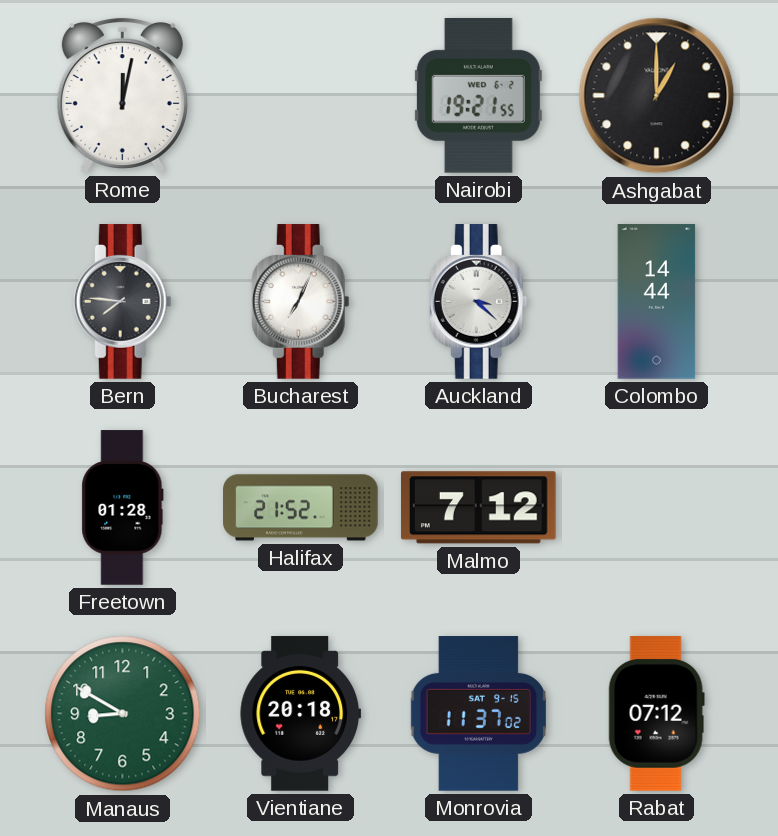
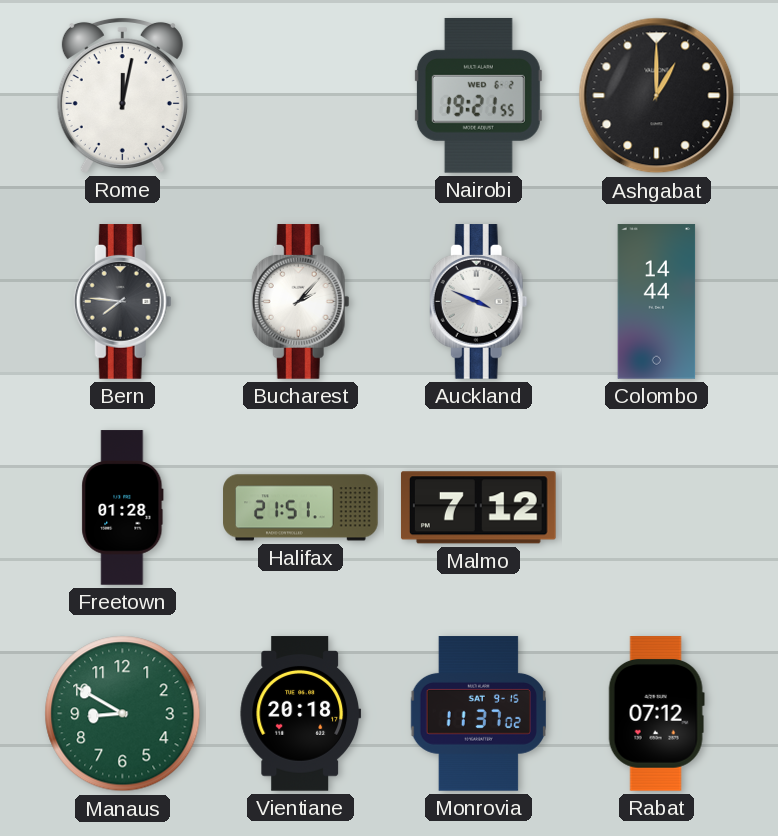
Bucharest: 7:04 -> 2:07
Auckland: 3:22 -> 3:49
Halifax: 21:52 -> 21:51
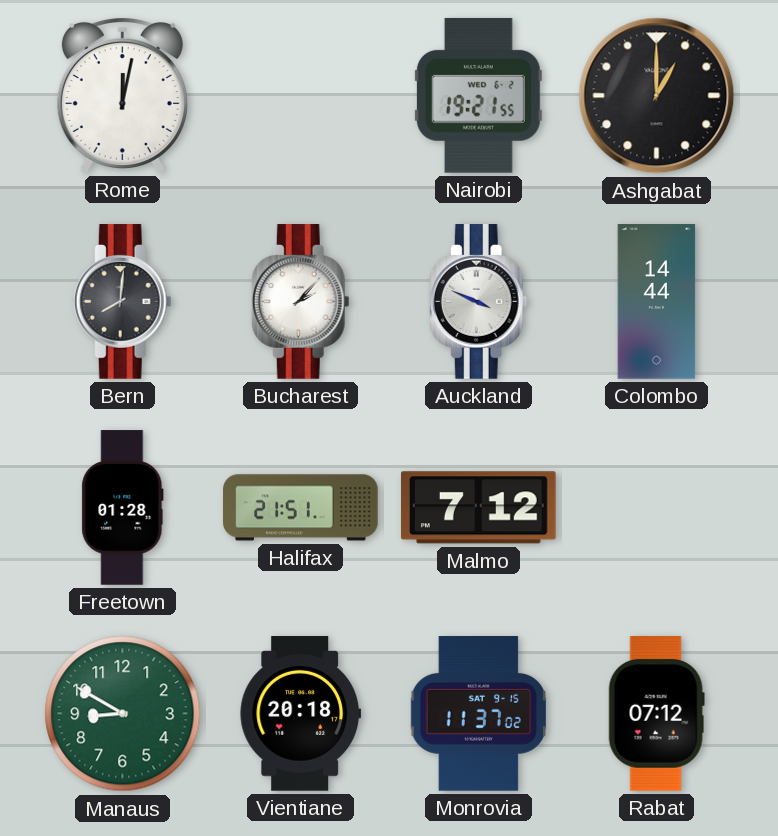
Bern: 7:46 -> 8:01
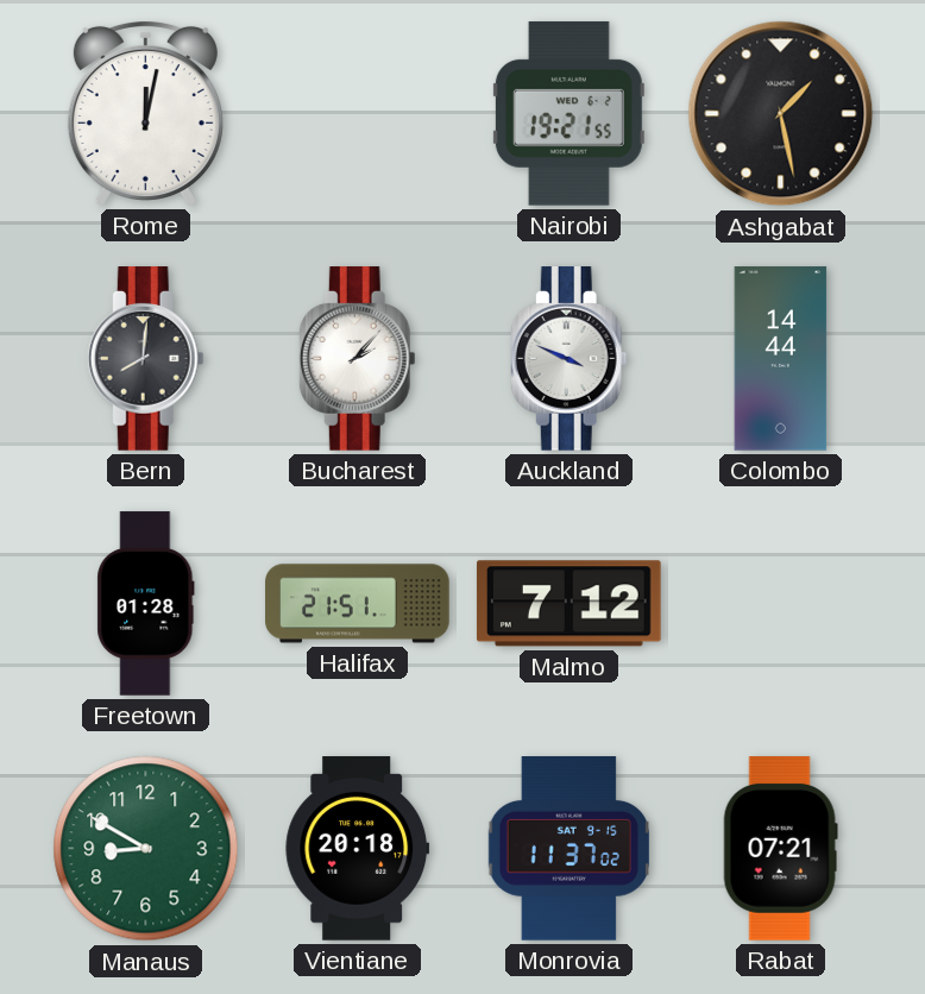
Ashgabat: 1:00 -> 1:28
Rabat: 07:12 -> 07:21
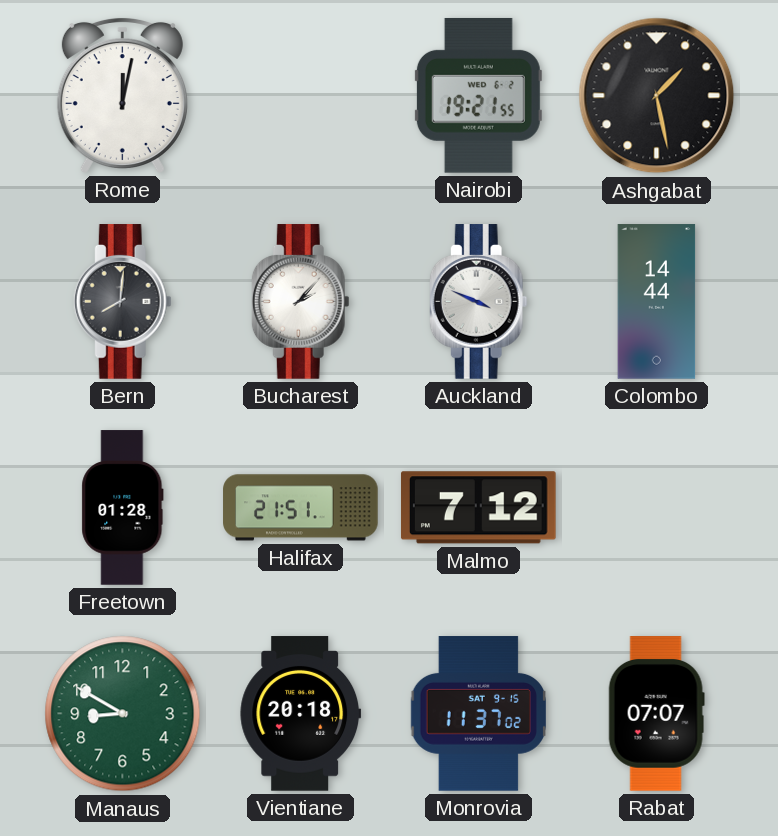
Rabat: 07:21 -> 07:07
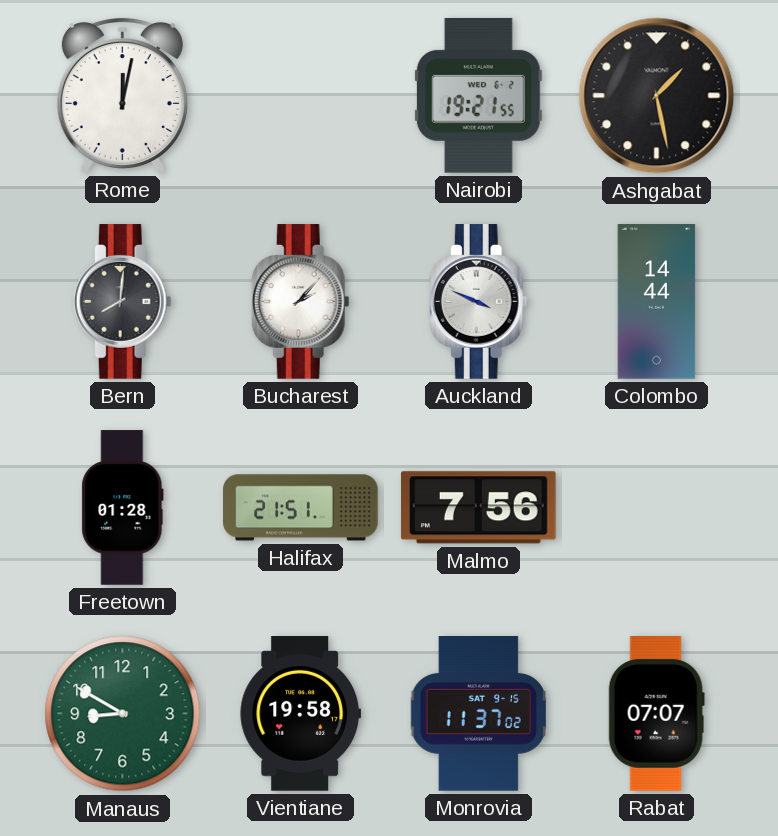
Malmo: 7:12 -> 7:56
Vientiane: 20:18 -> 19:58
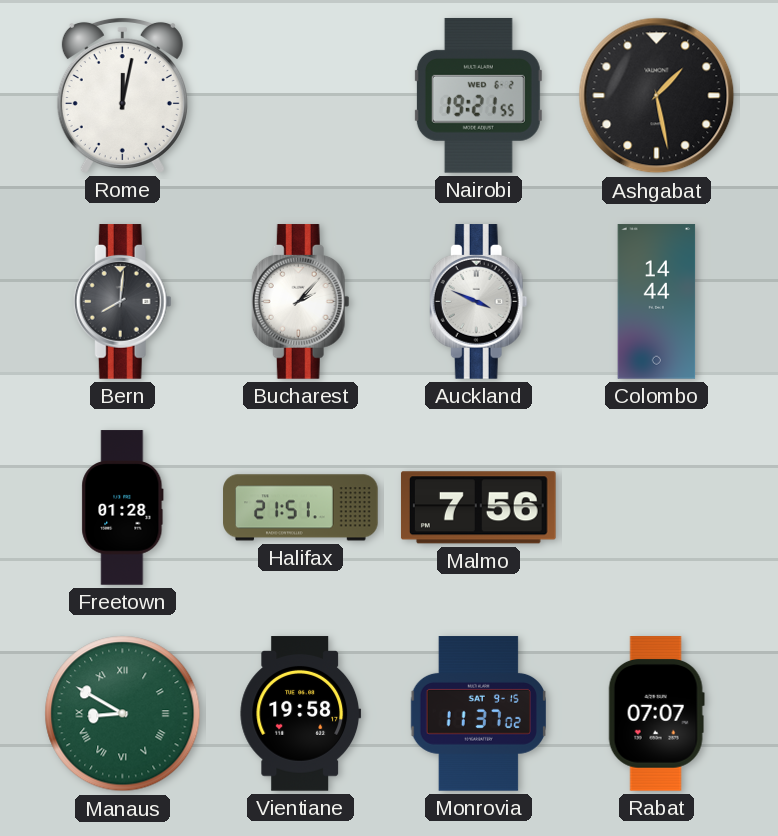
Manaus numerals: Arabic -> Roman
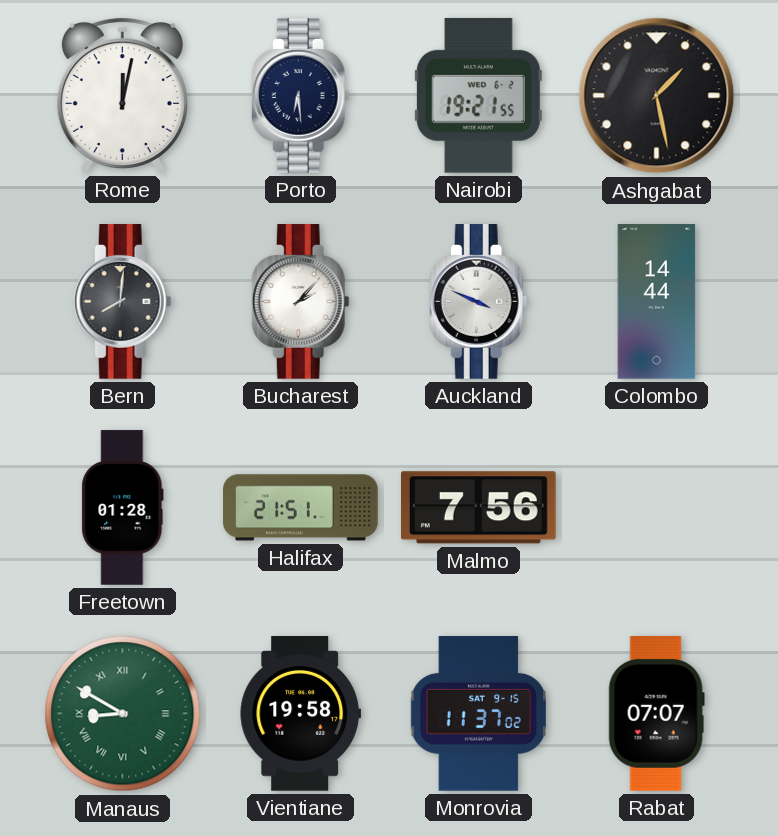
Porto: none -> 6:29
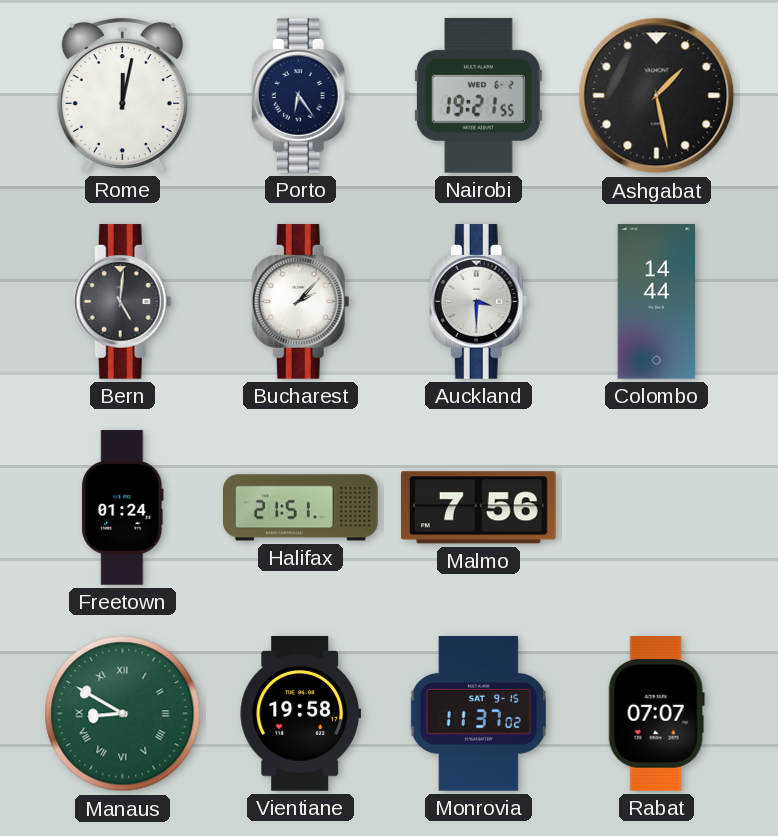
Porto: 6:29 -> 6:24
Bern: 8:01 -> 5:01
Auckland: 3:49 -> 3:30
Freetown: 01:28 -> 01:24
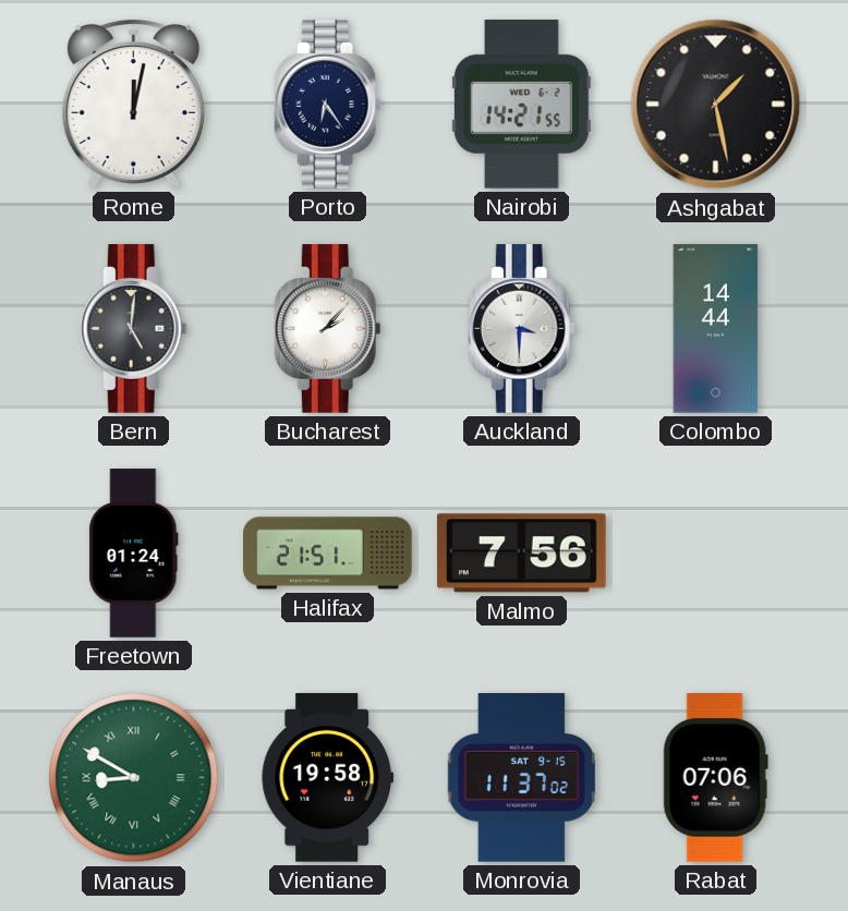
Nairobi: 19:21 -> 14:21
Rabat: 07:07 -> 07:06
